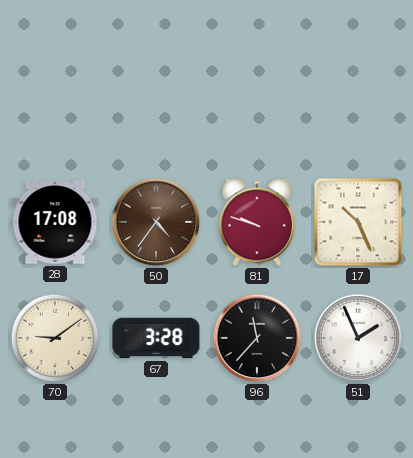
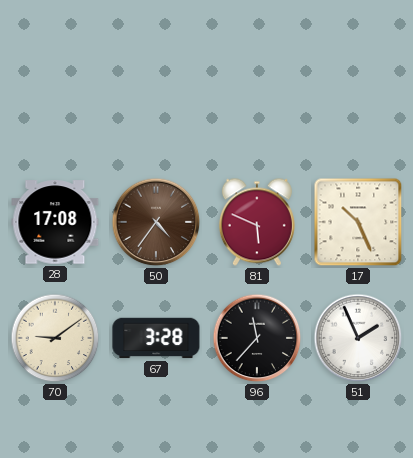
81: 9:48 -> 5:49
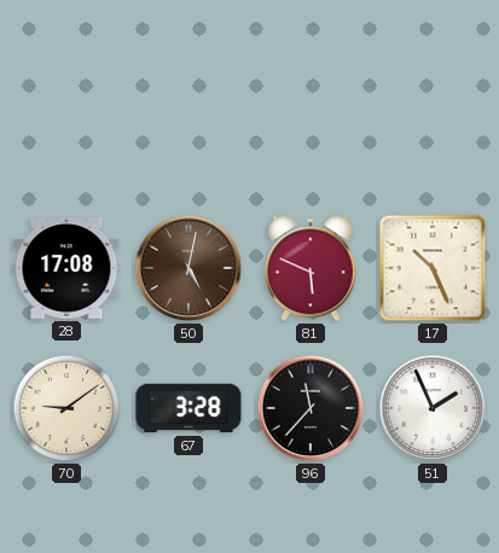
50: 4:36 -> 5:02
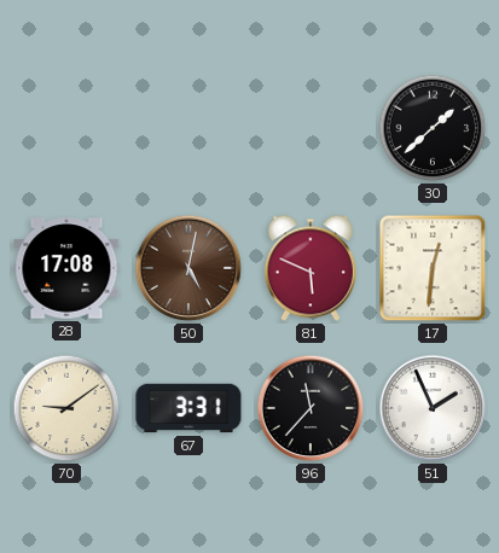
30: none -> 1:38
17: 10:26 -> 12:31
67: 3:28 -> 3:31
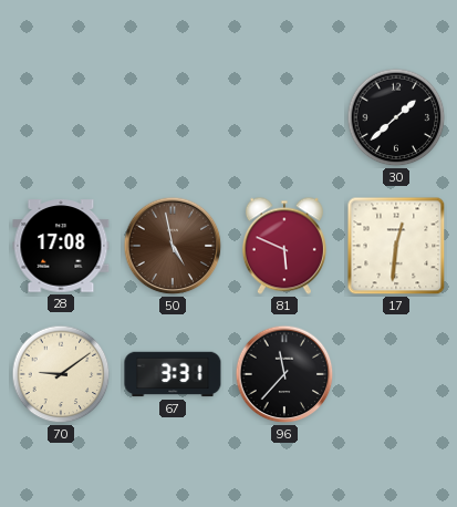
50: 5:02 -> 4:58
51: 1:56 -> none
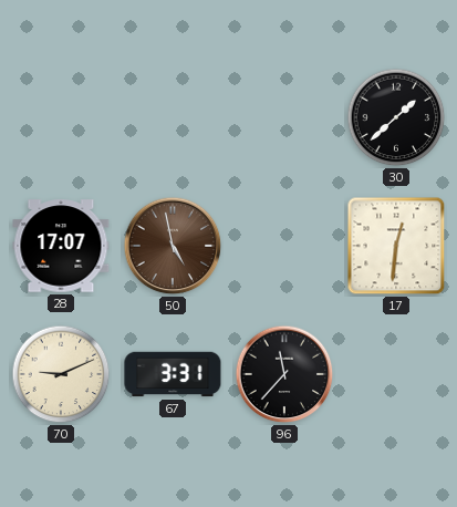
28: 17:08 -> 17:07
81: 5:49 -> none
70: 9:09 -> 9:11
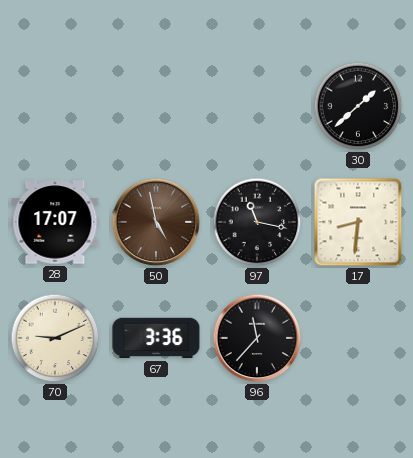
97: none -> 11:17
17: 12:31 -> 8:31
67: 3:31 -> 3:36
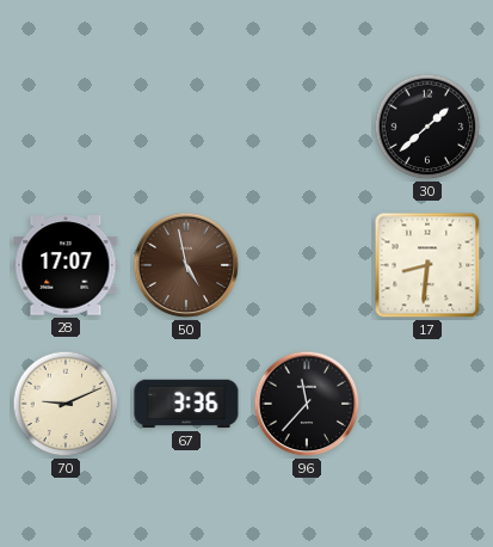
97: 11:17 -> none
